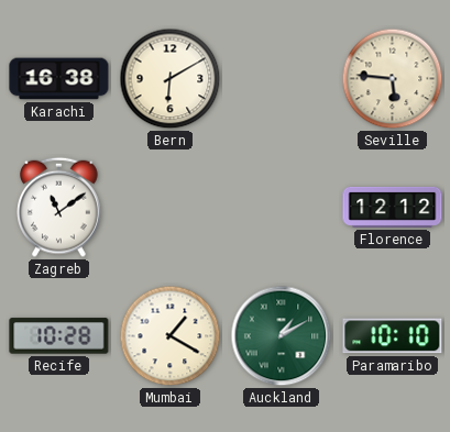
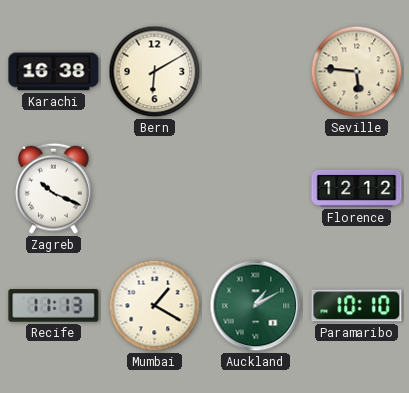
Zagreb: 11:09 -> 10:19
Recife: 10:28 -> 11:13
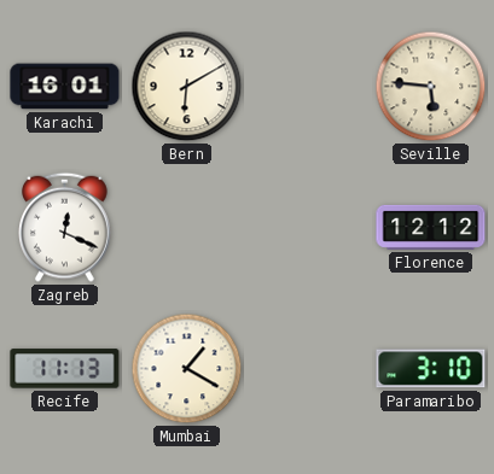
Karachi: 16:38 -> 16:01
Zagreb: 10:19 -> 12:19
Auckland: 1:10 -> none
Paramaribo: 10:10 -> 3:10
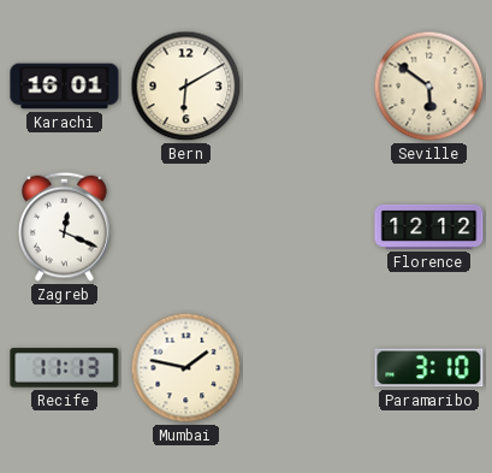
Seville: 5:46 -> 5:51
Mumbai: 1:20 -> 1:47
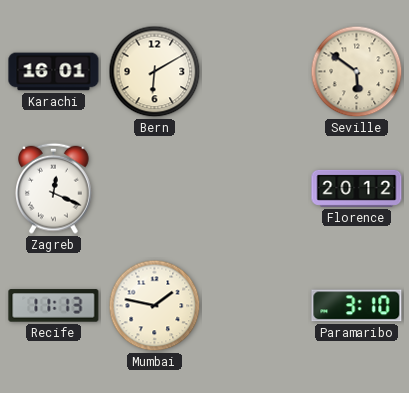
Florence: 12:12 -> 20:12
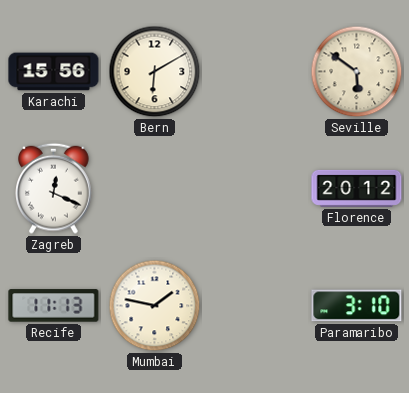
Karachi: 16:01 -> 15:56
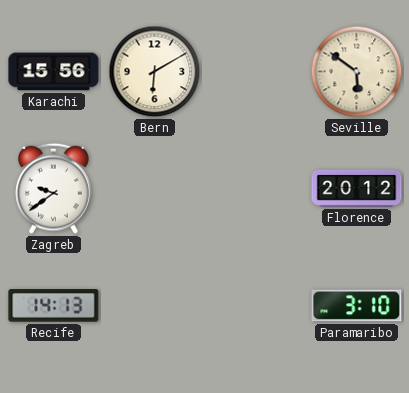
Zagreb: 12:19 -> 9:39
Recife: 11:13 -> 14:13
Mumbai: 1:47 -> none
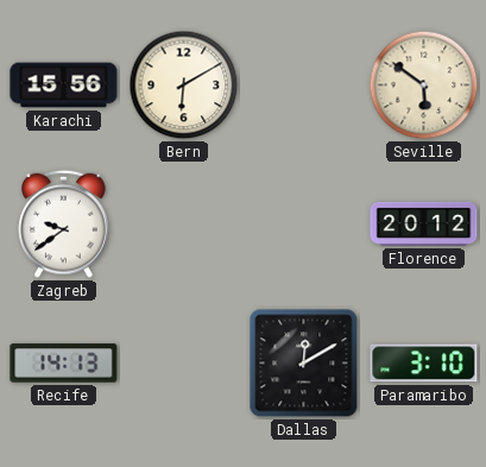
Dallas: none -> 12:10
